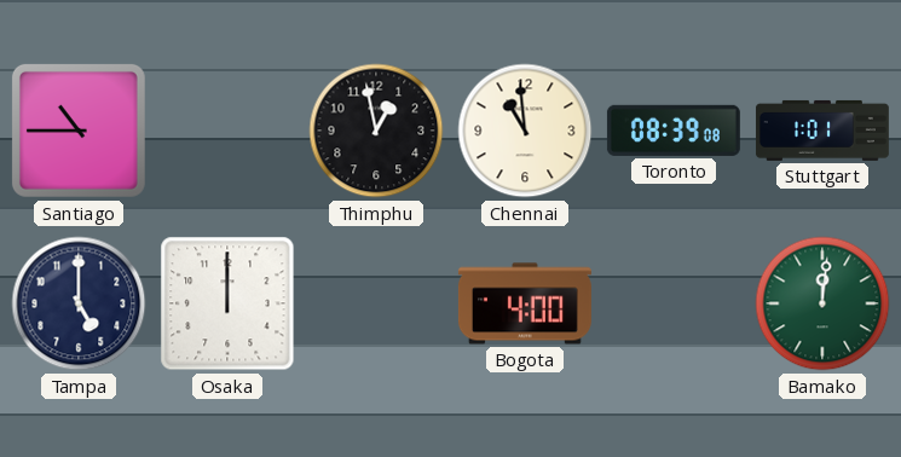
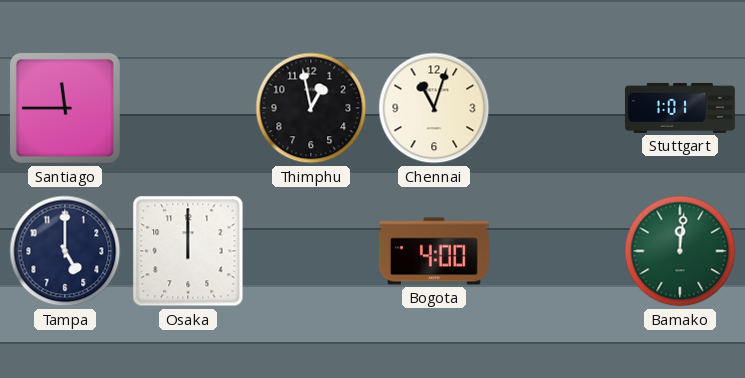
Santiago: 10:45 -> 11:45
Chennai: 10:59 -> 11:03
Toronto: 08:39 -> none
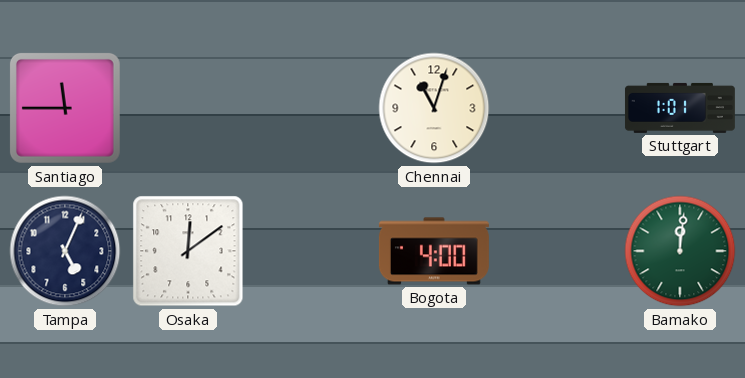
Thimphu: 12:58 -> none
Tampa: 5:00 -> 5:04
Osaka: 12:00 -> 12:09
